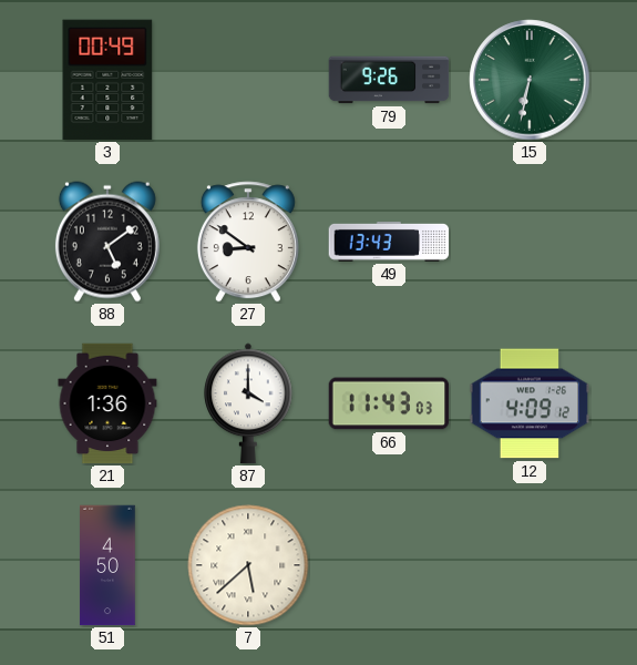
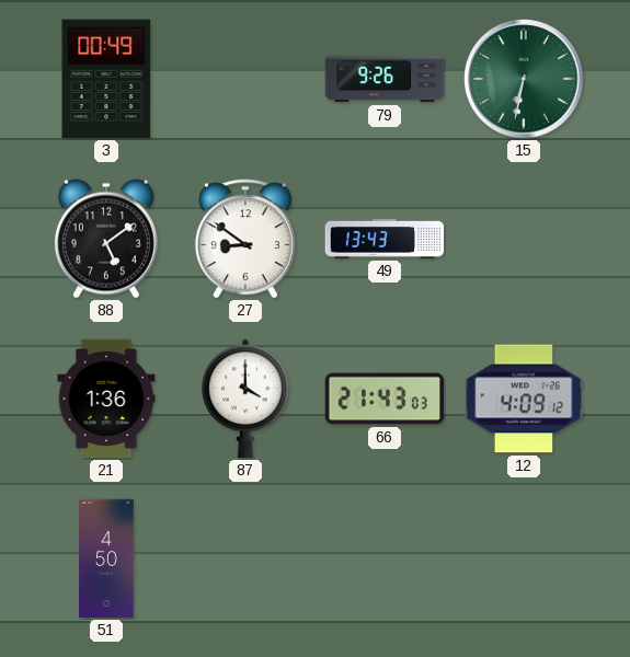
66: 11:43 -> 21:43
7: 5:38 -> none
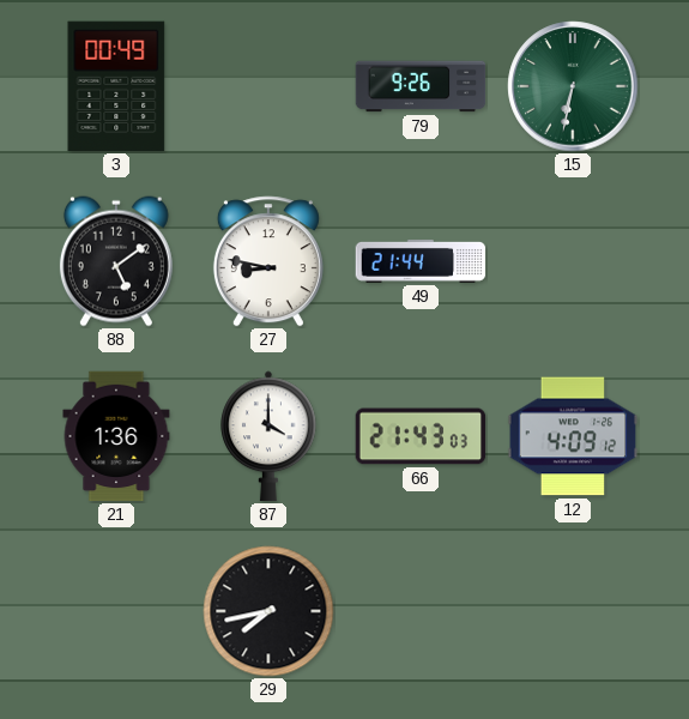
27: 8:51 -> 8:47
49: 13:43 -> 21:44
51: 4:50 -> none
29: none -> 7:43
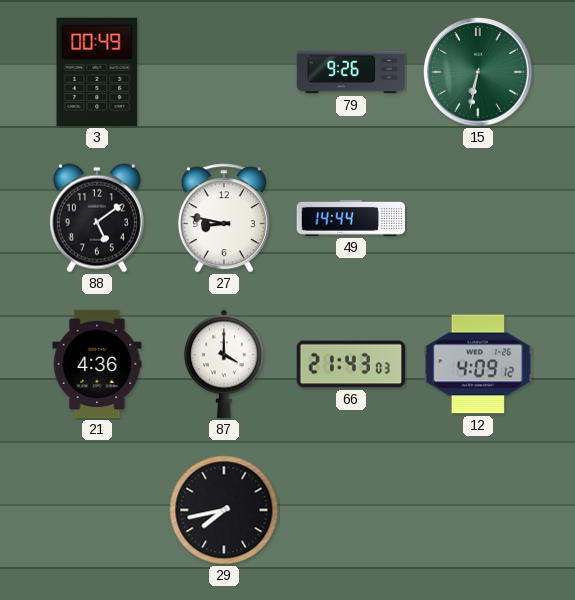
49: 21:44 -> 14:44
21: 1:36 -> 4:36
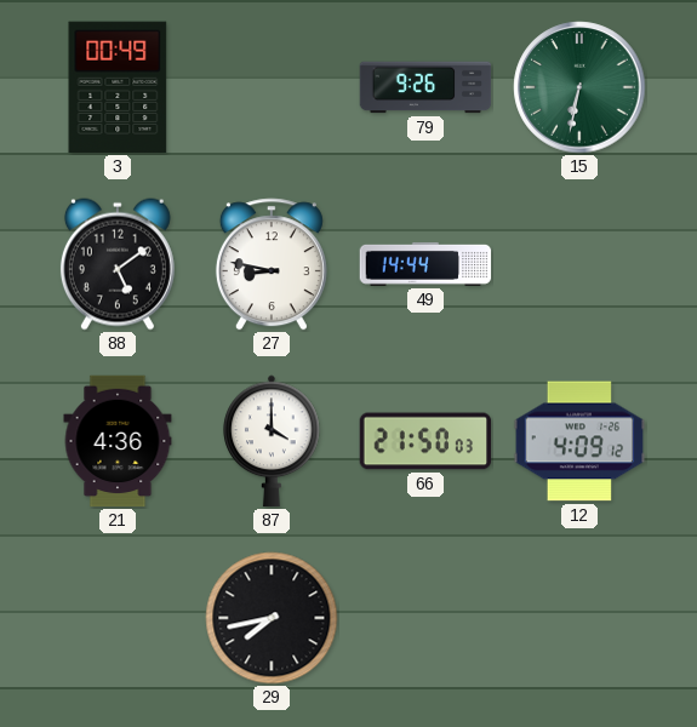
66: 21:43 -> 21:50
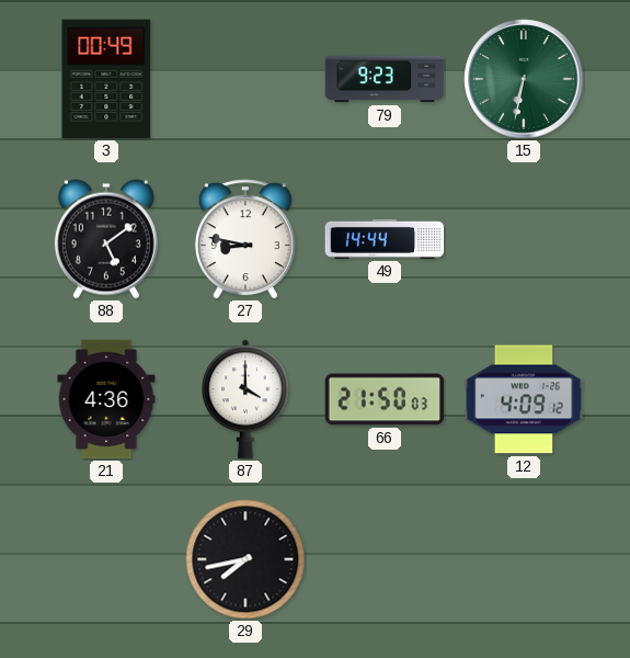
79: 9:26 -> 9:23
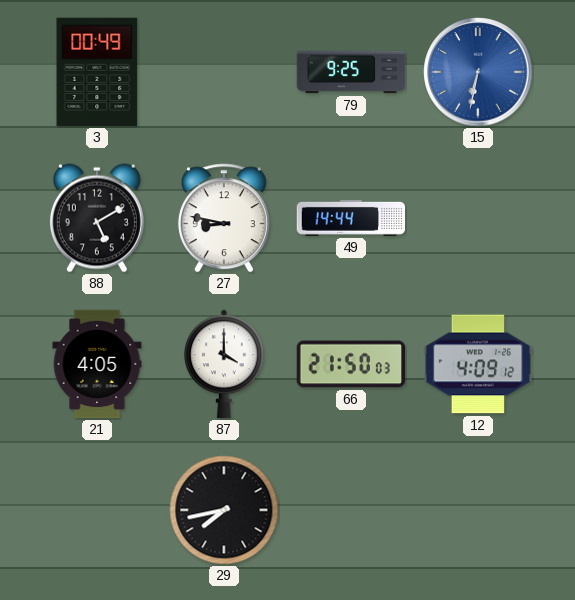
79: 9:23 -> 9:25
15 dial: green -> blue
88: 5:09 -> 5:10
21: 4:36 -> 4:05
